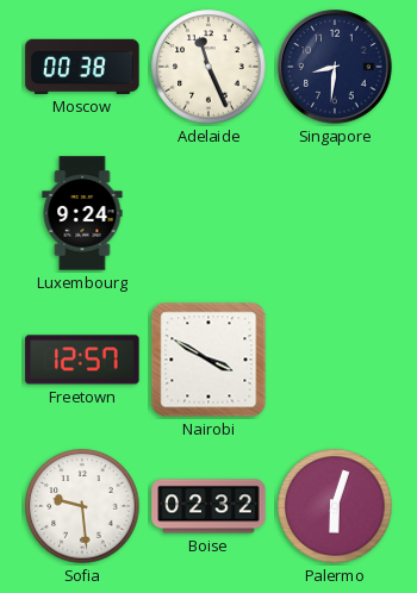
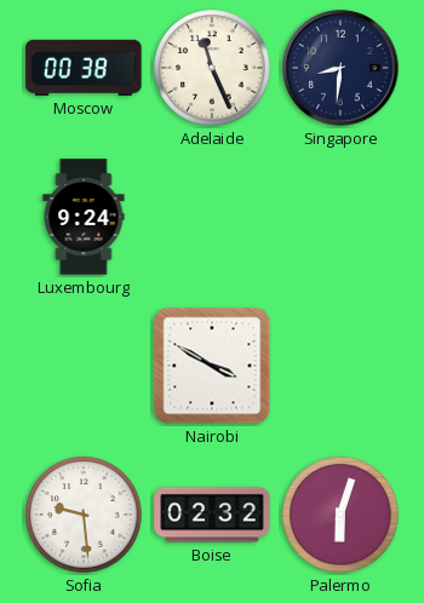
Freetown: 12:57 -> none
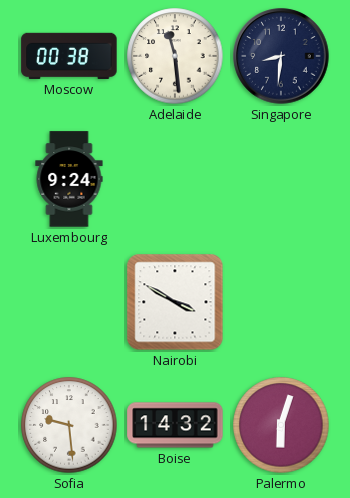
Adelaide: 11:26 -> 11:29
Boise: 02:32 -> 14:32
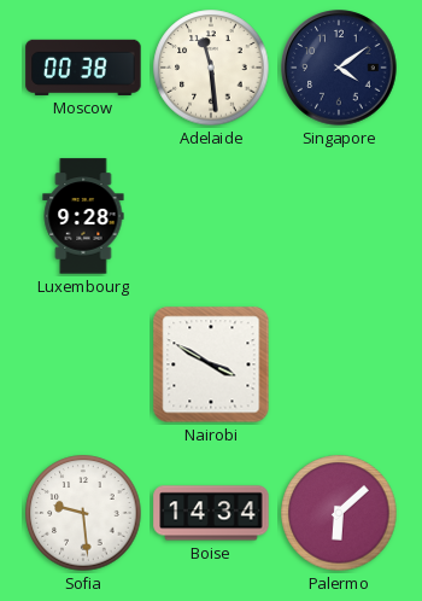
Singapore: 8:31 -> 4:09
Luxembourg: 9:24 -> 9:28
Boise: 14:32 -> 14:34
Palermo: 6:03 -> 6:08
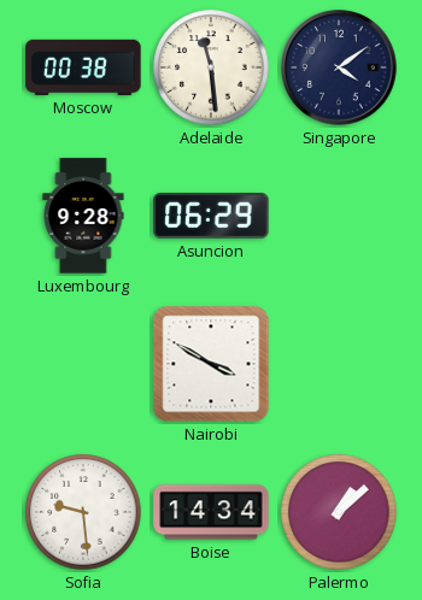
Asuncion: none -> 06:29
Palermo: 6:08 -> 1:08
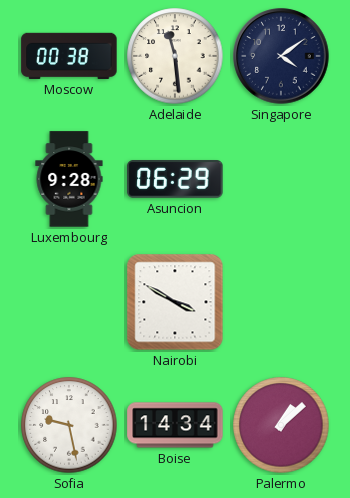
Sofia: 9:29 -> 9:28
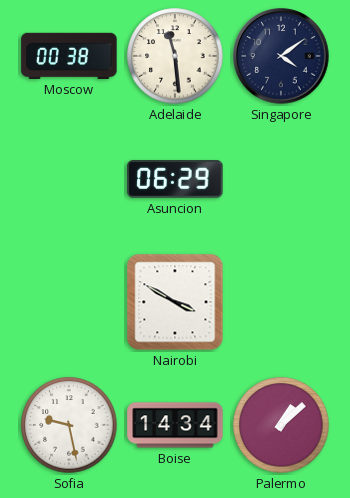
Luxembourg: 9:28 -> none
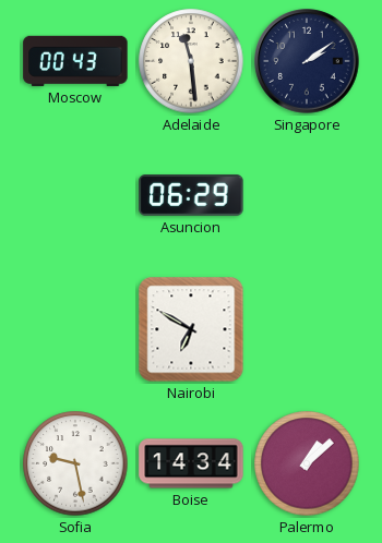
Moscow: 00:38 -> 00:43
Singapore: 4:09 -> 2:09
Nairobi: 3:50 -> 6:50
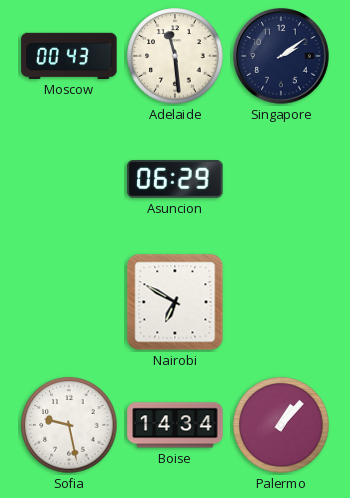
Palermo: 1:08 -> 1:07
